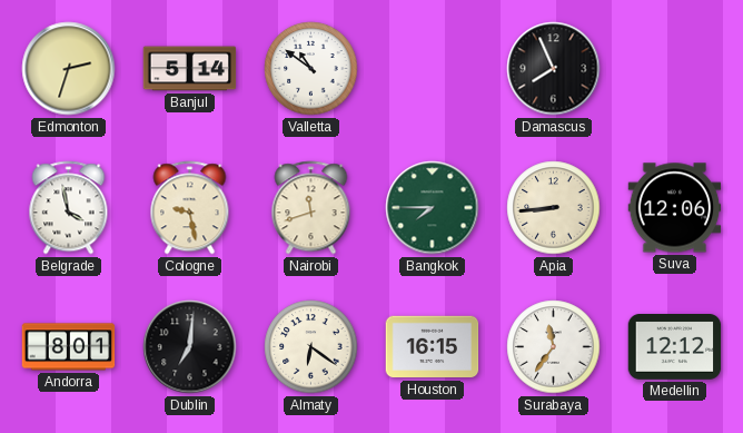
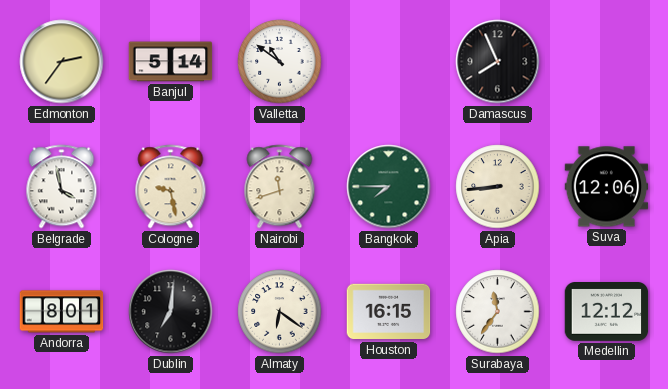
Edmonton: 2:33 -> 2:36
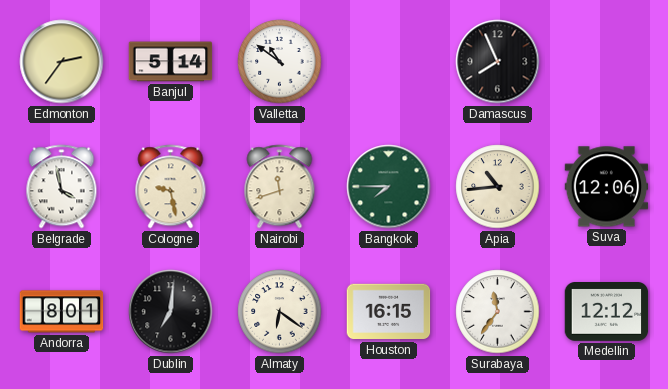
Apia: 8:44 -> 10:44
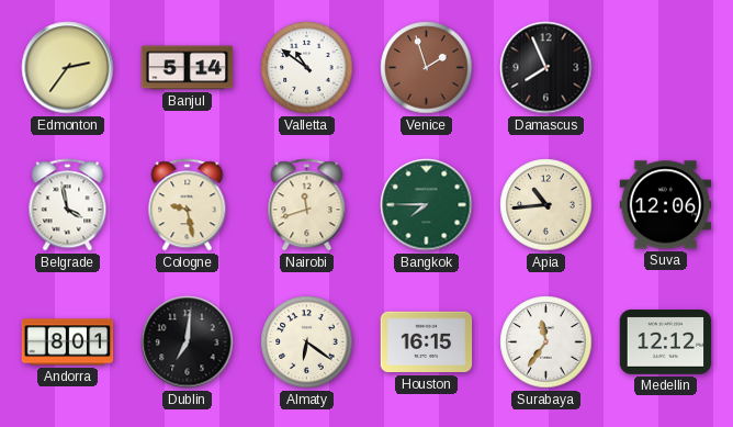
Venice: none -> 1:57
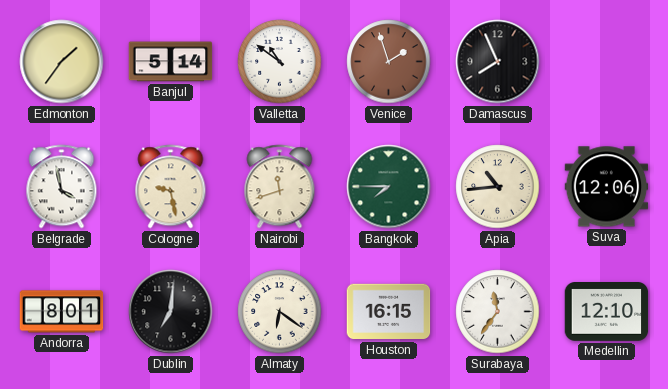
Edmonton: 2:36 -> 1:36
Medellin: 12:12 -> 12:10
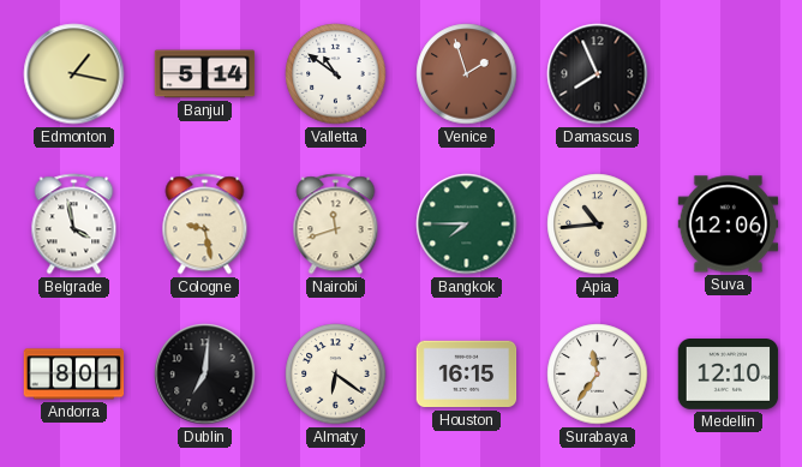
Edmonton: 1:36 -> 1:17
